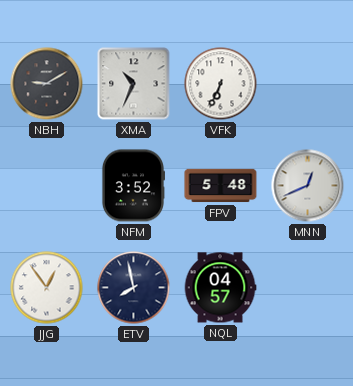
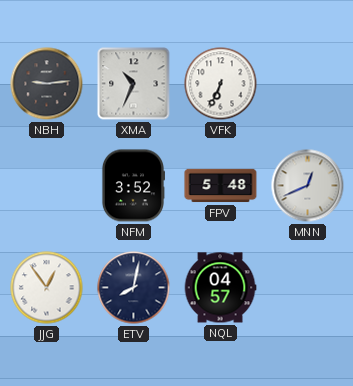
NBH: 9:10 -> 9:14
ETV: 7:58 -> 8:02
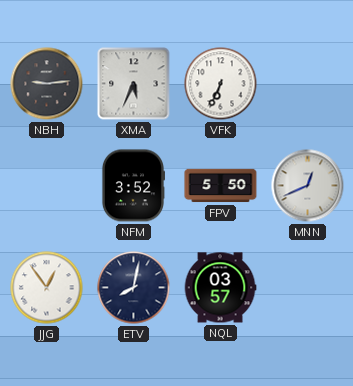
XMA: 10:34 -> 5:34
FPV: 5:48 -> 5:50
NQL: 04:57 -> 03:57
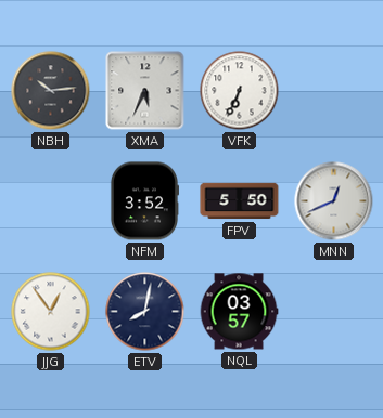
NBH: 9:14 -> 10:14
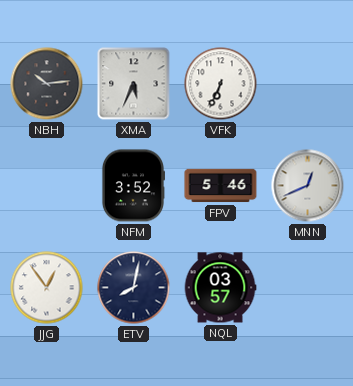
FPV: 5:50 -> 5:46
